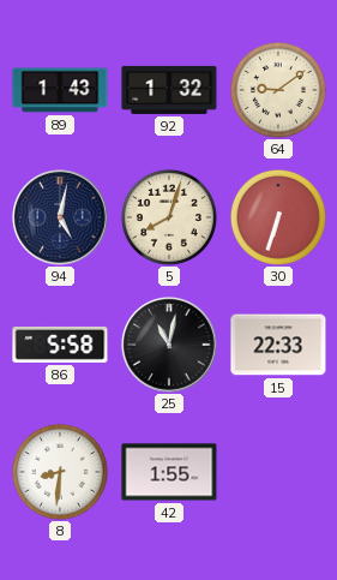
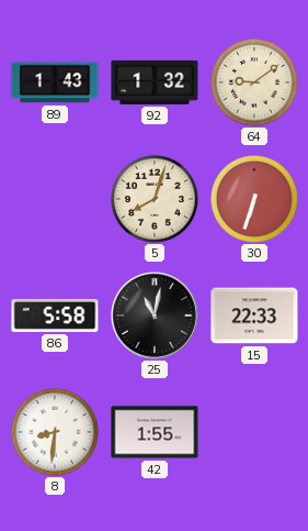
94: 5:02 -> none
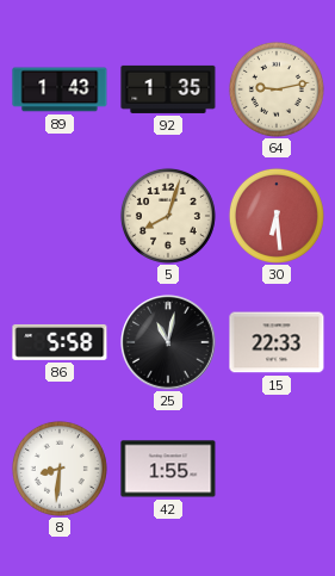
92: 1:32 -> 1:35
64: 9:09 -> 9:13
30: 6:33 -> 6:29
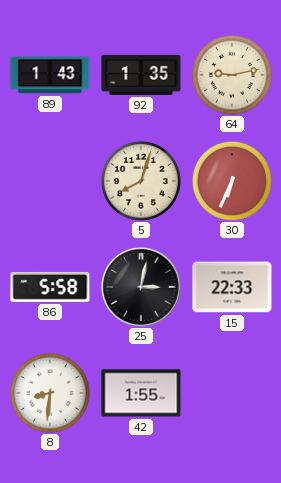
30: 6:29 -> 6:34
25: 11:02 -> 3:02
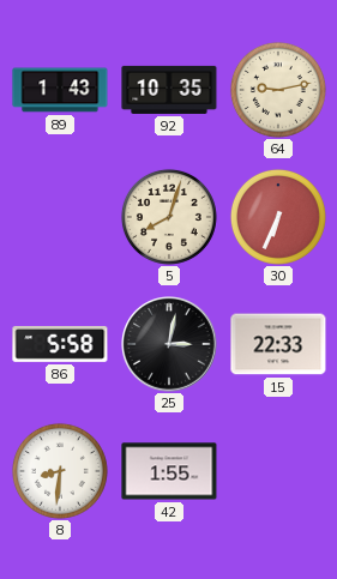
92: 1:35 -> 10:35
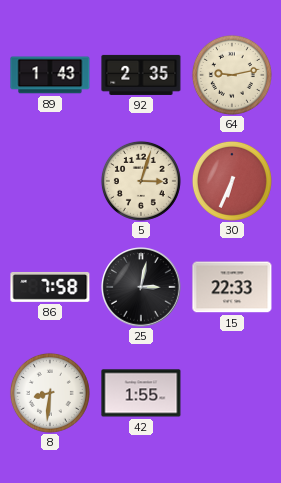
92: 10:35 -> 2:35
5: 8:03 -> 3:03
86: 5:58 -> 7:58
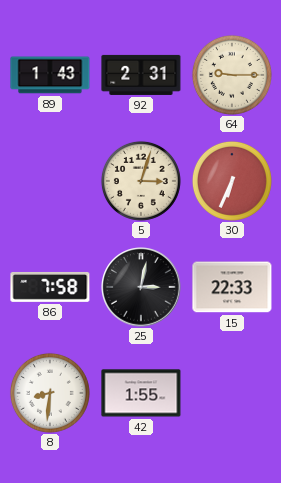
92: 2:35 -> 2:31
64: 9:13 -> 9:15
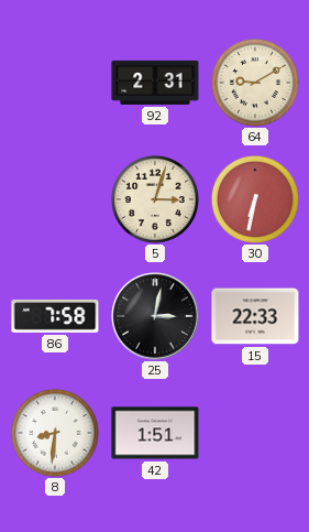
89: 1:43 -> none
64: 9:15 -> 9:10
30: 6:34 -> 6:32
42: 1:55 -> 1:51
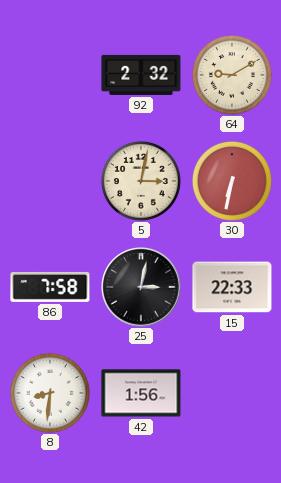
92: 2:31 -> 2:32
5: 3:03 -> 3:02
42: 1:51 -> 1:56
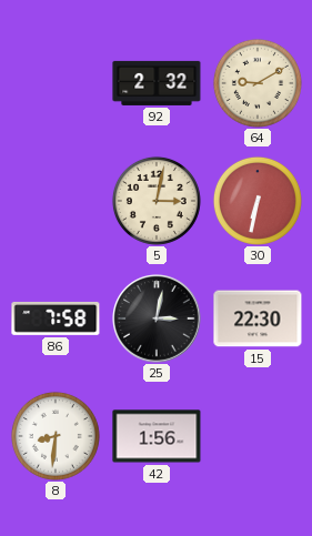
15: 22:33 -> 22:30
